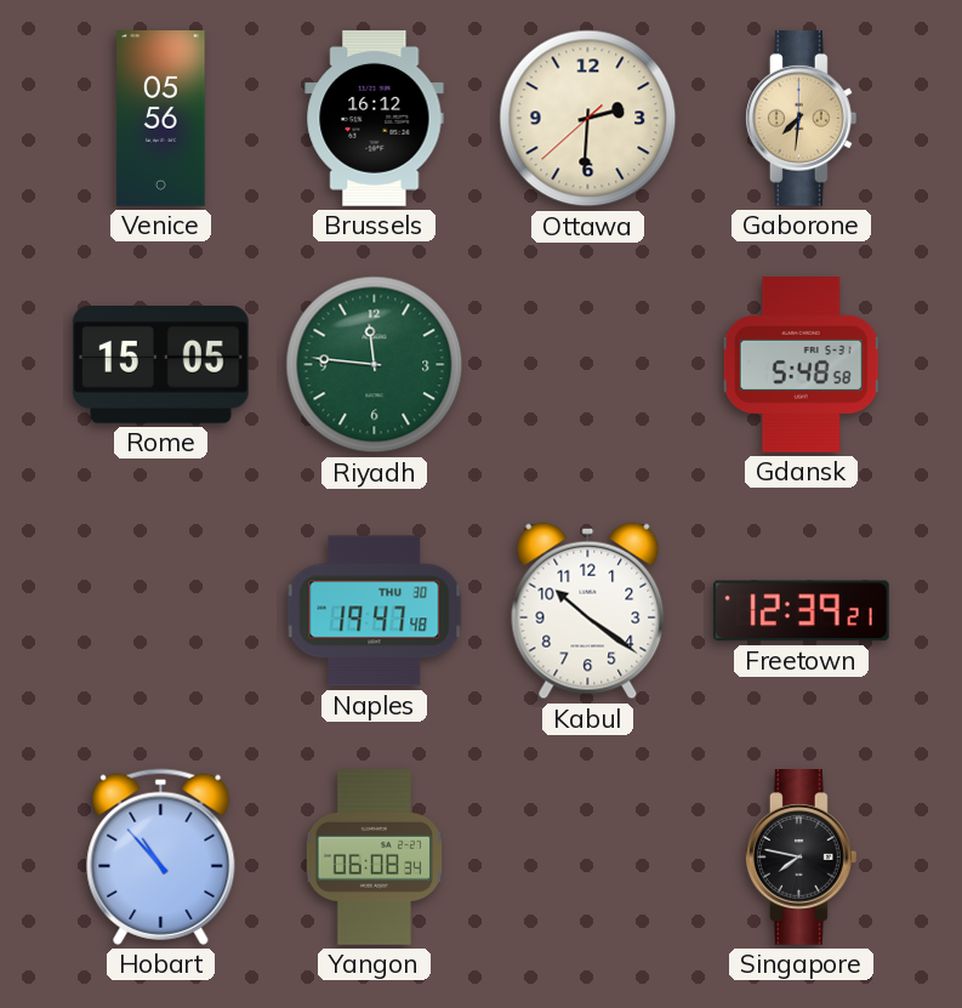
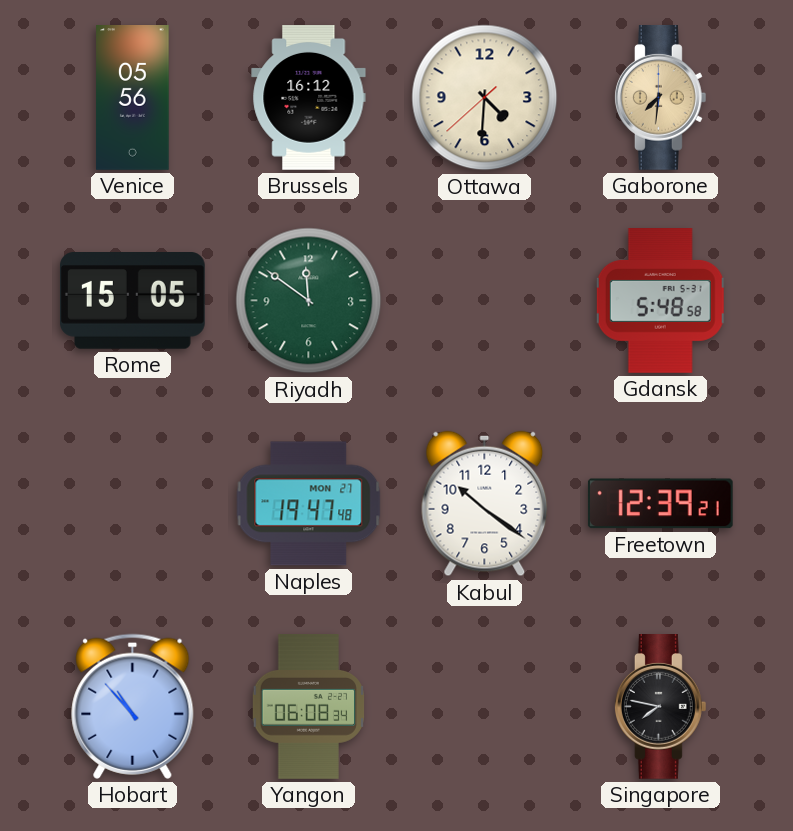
Ottawa: 2:30 -> 4:30
Riyadh: 11:46 -> 11:51
Naples date: THU 30 -> MON 27
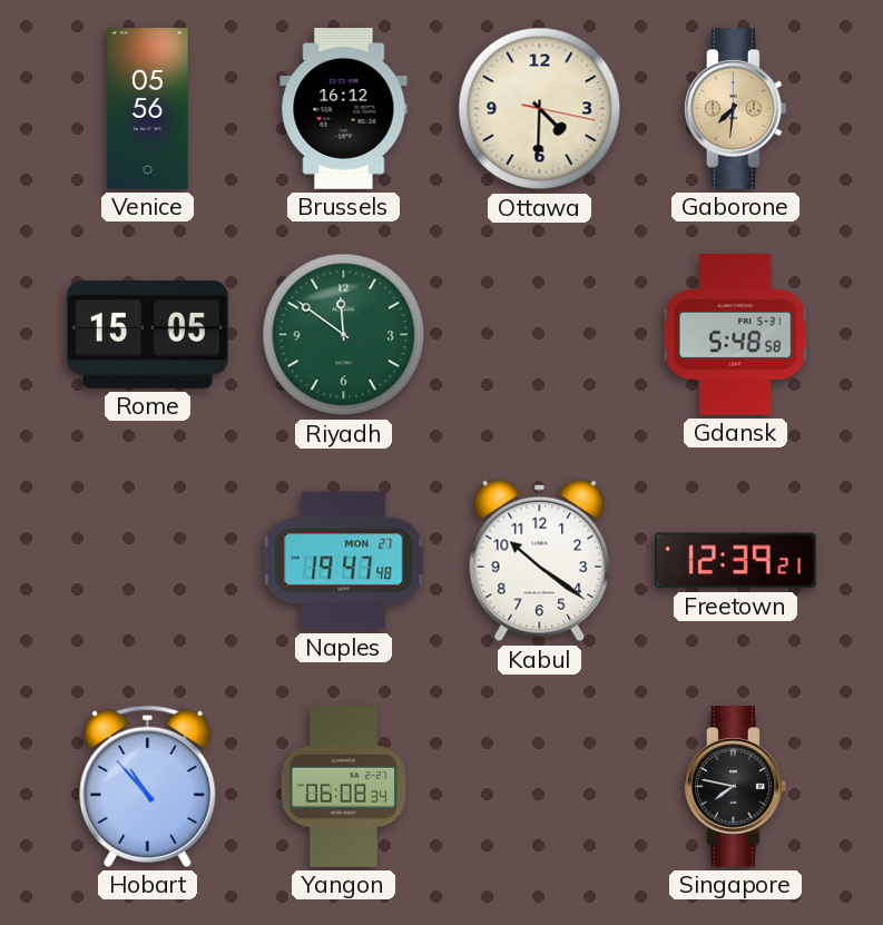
Ottawa: 4:30:38 -> 4:30:17
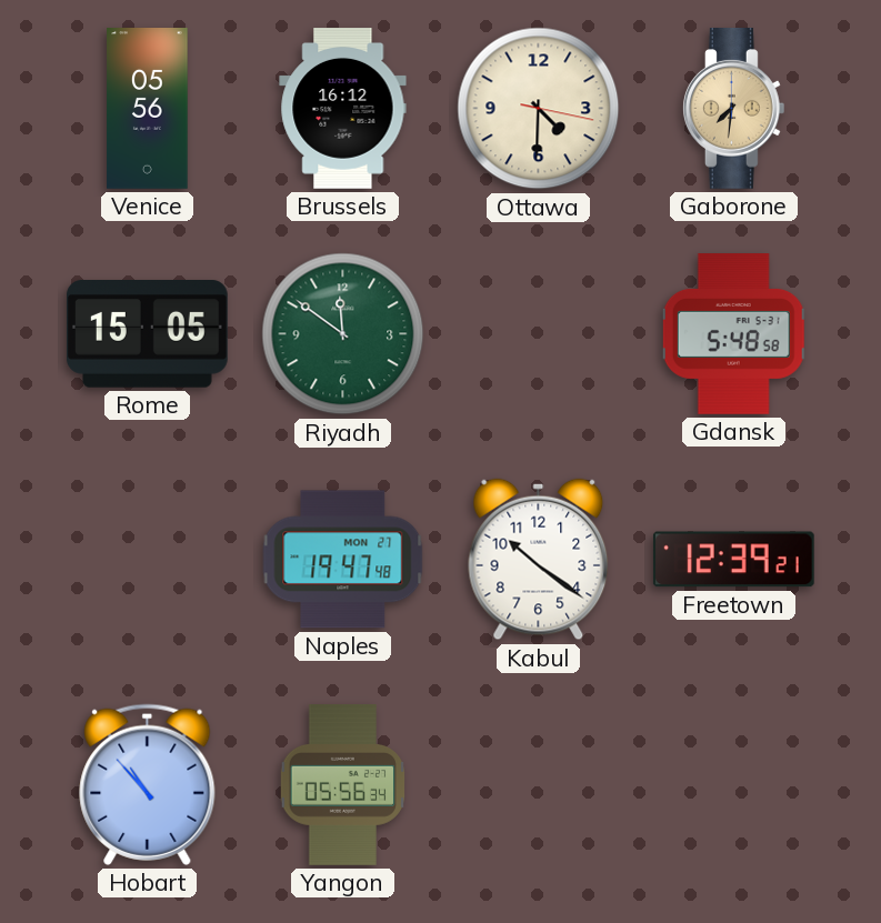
Yangon: 06:08 -> 05:56
Singapore: 7:47 -> none
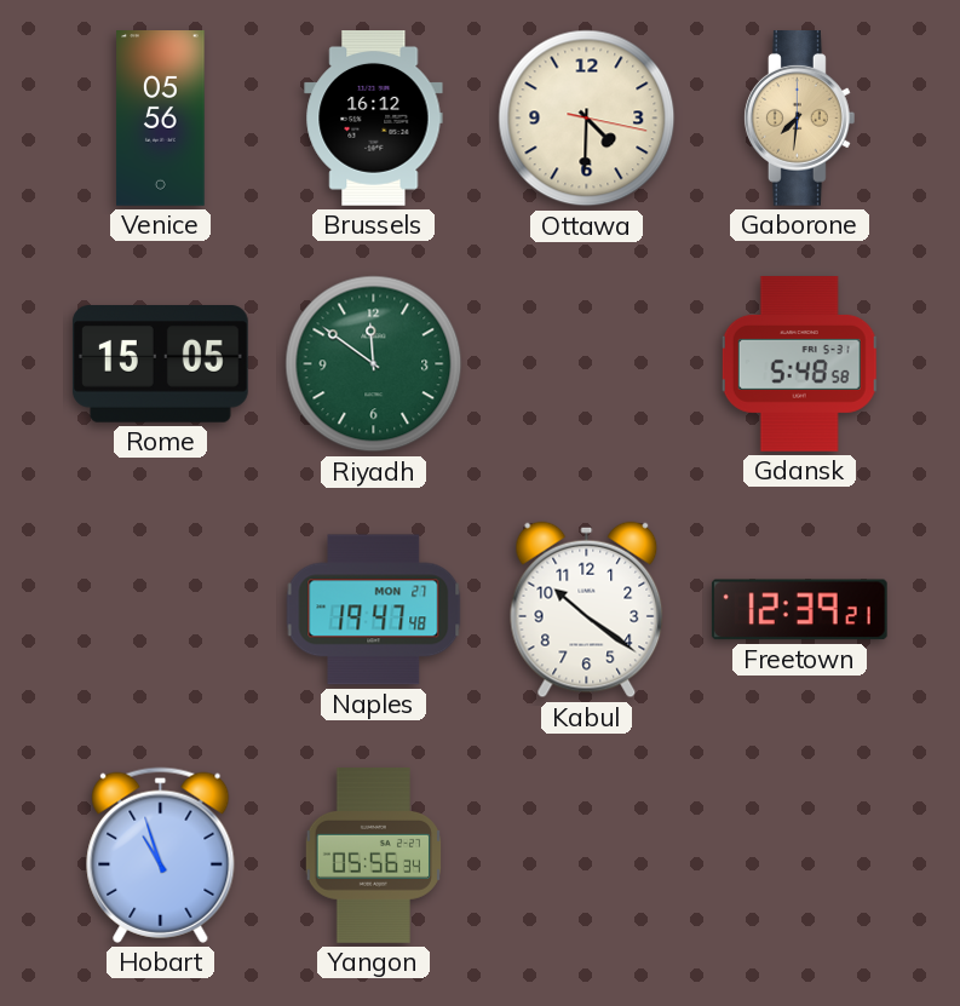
Hobart: 10:53 -> 10:57
